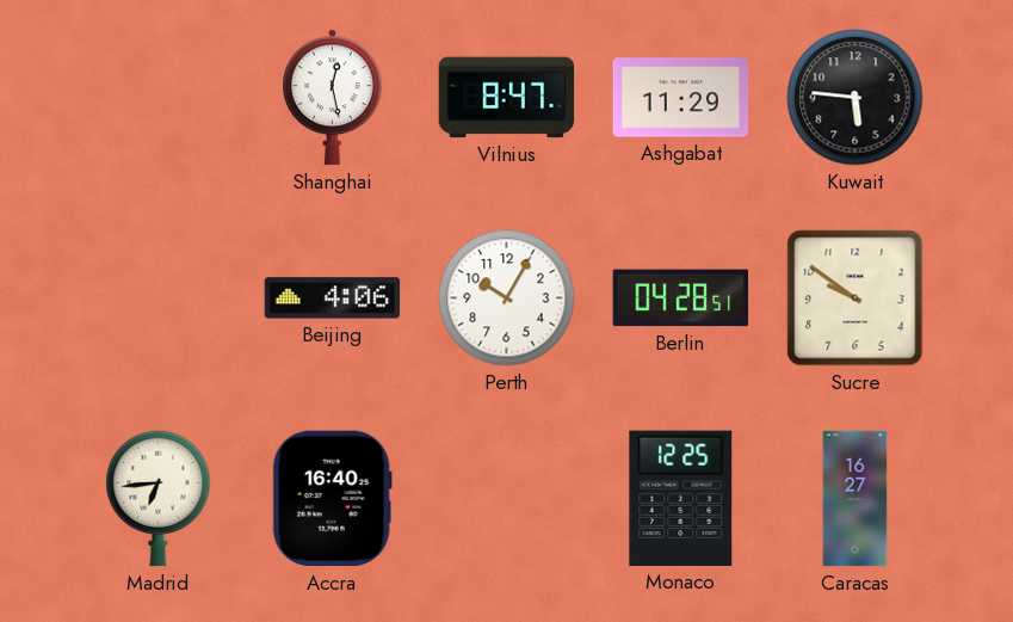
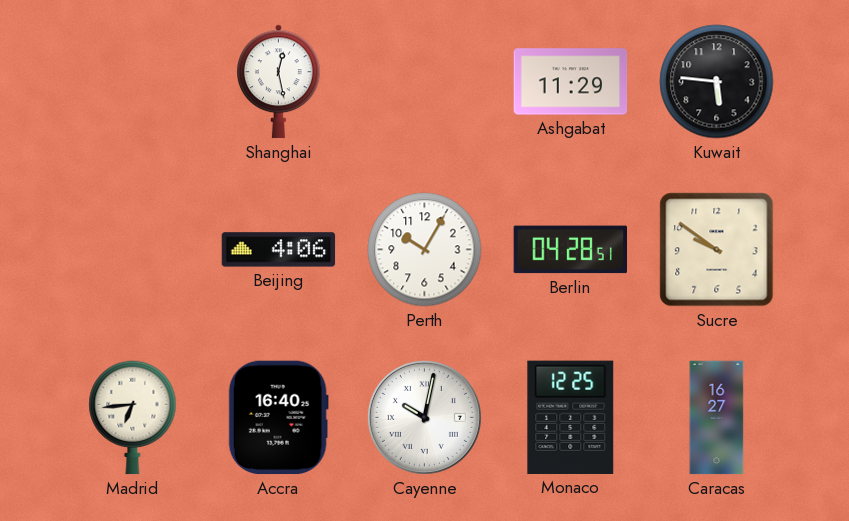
Vilnius: 8:47 -> none
Cayenne: none -> 10:02
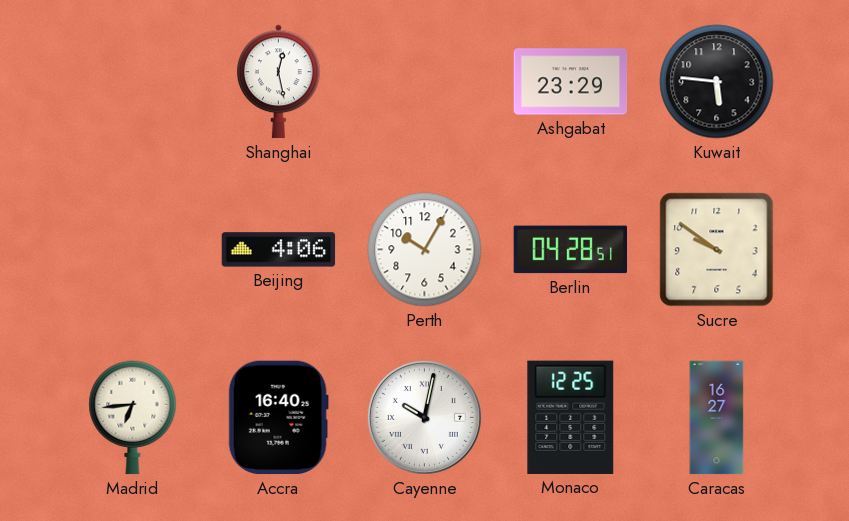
Ashgabat: 11:29 -> 23:29
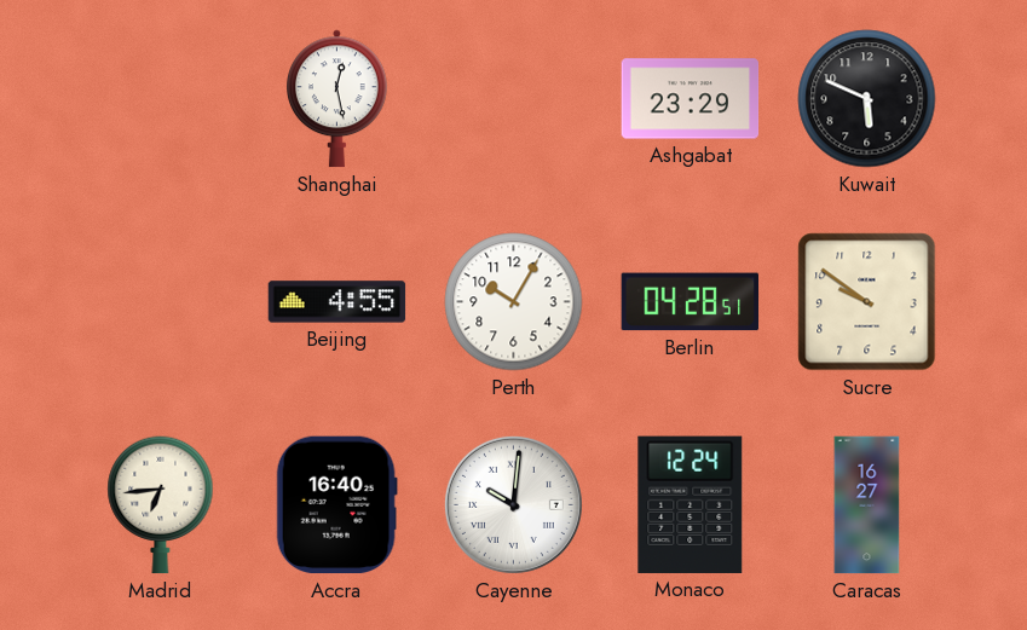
Kuwait: 5:46 -> 5:49
Beijing: 4:06 -> 4:55
Cayenne: 10:02 -> 10:01
Monaco: 12:25 -> 12:24
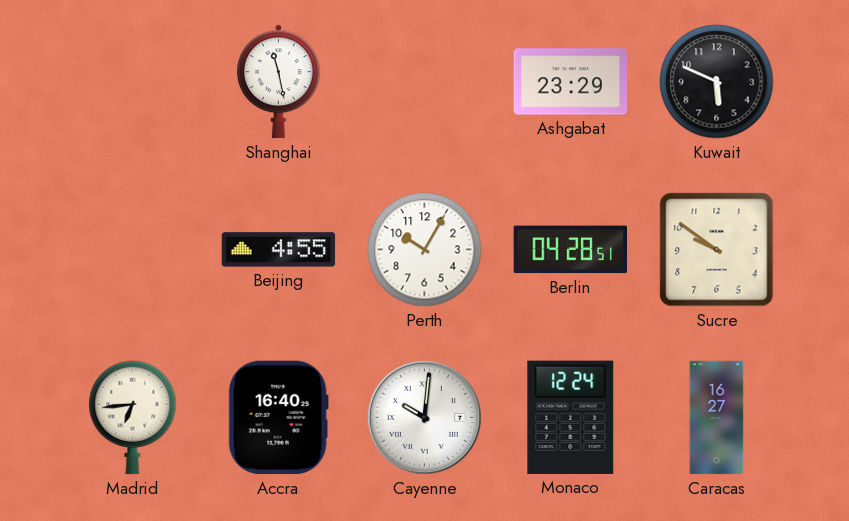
Shanghai: 12:28 -> 11:28
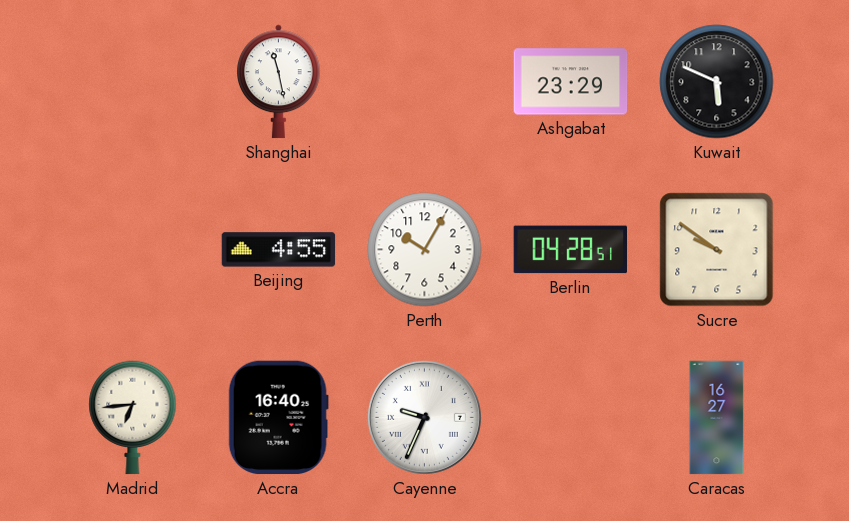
Cayenne: 10:01 -> 9:34
Monaco: 12:24 -> none
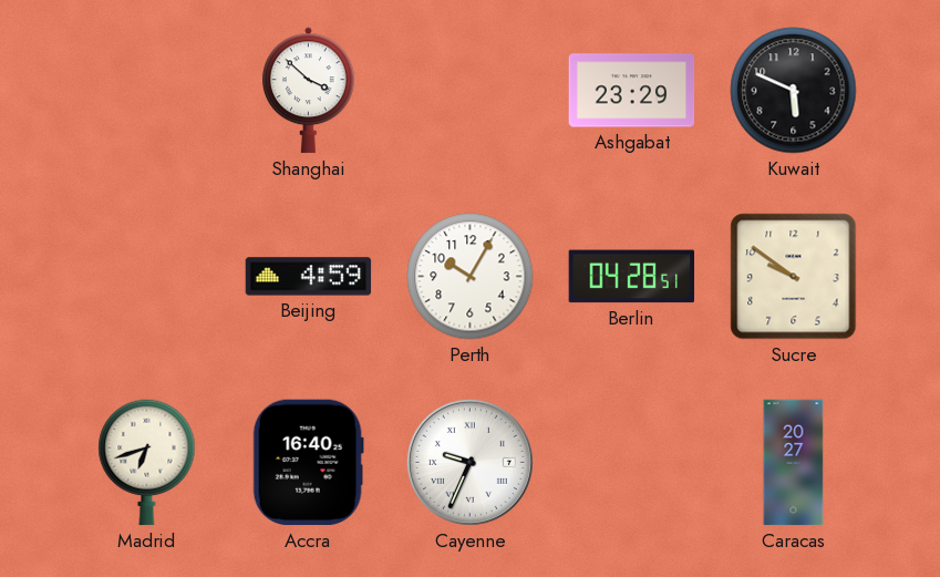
Shanghai: 11:28 -> 3:52
Beijing: 4:55 -> 4:59
Madrid: 6:44 -> 6:42
Caracas: 16:27 -> 20:27
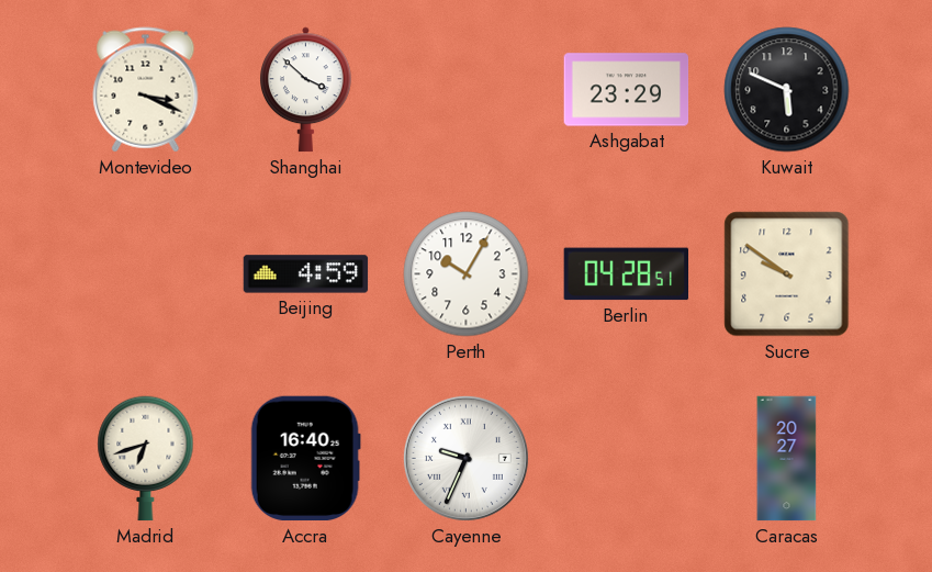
Montevideo: none -> 3:19
